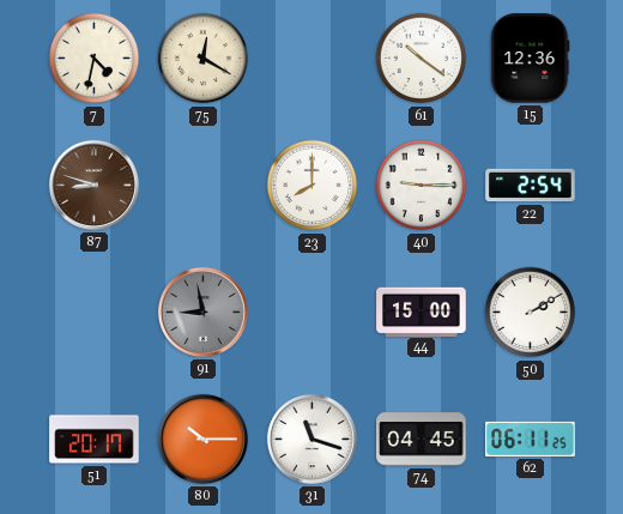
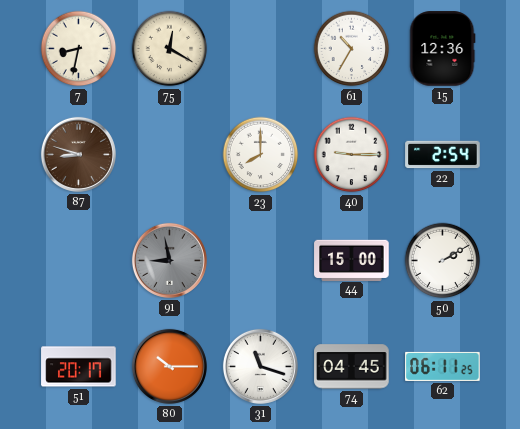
7: 4:32 -> 8:32
61: 10:21 -> 10:35
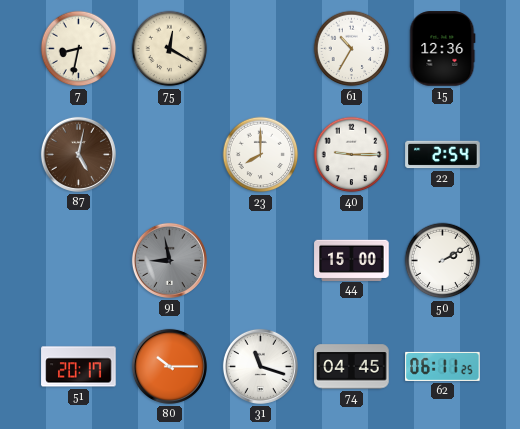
87: 8:48 -> 5:02
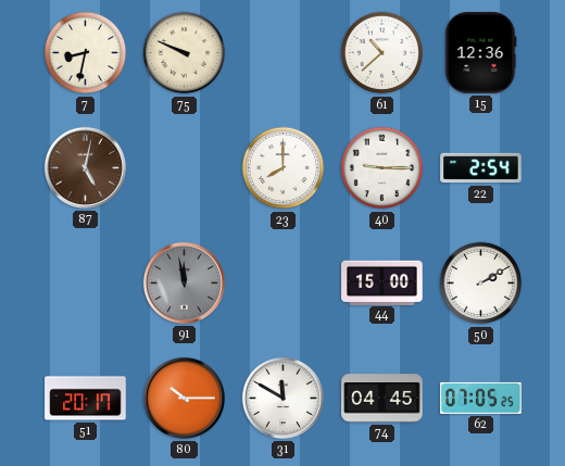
75: 12:20 -> 9:49
61: 10:35 -> 10:38
91: 8:58 -> 11:58
31: 11:18 -> 11:50
62: 06:11 -> 07:05
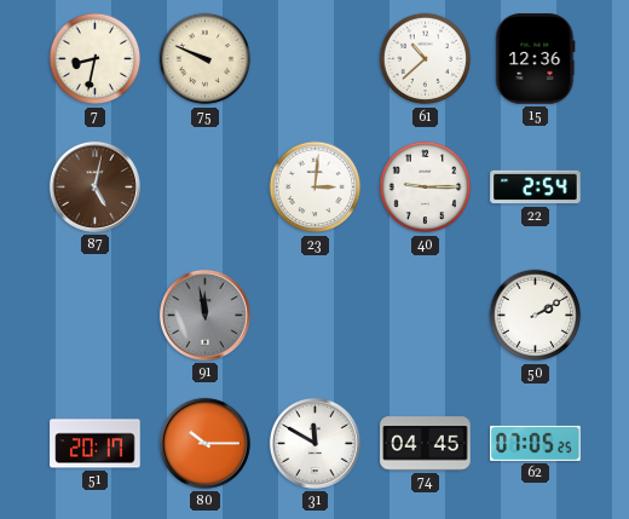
23: 8:00 -> 3:01
44: 15:00 -> none
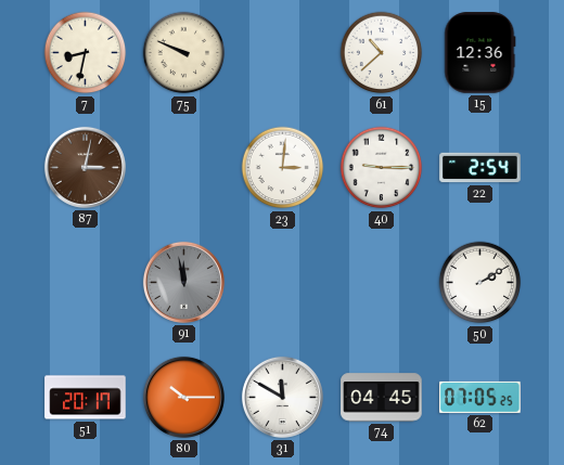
87: 5:02 -> 3:02
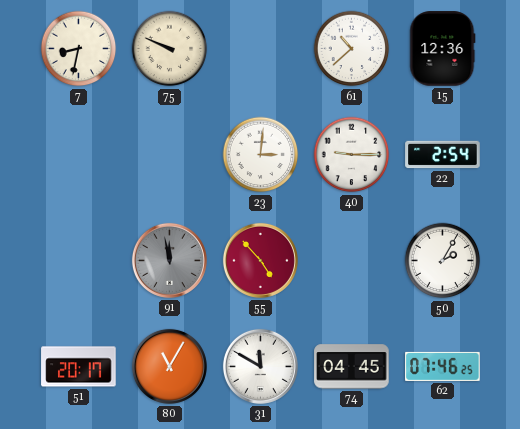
87: 3:02 -> none
55: none -> 4:53
50: 2:10 -> 2:05
80: 10:15 -> 11:05
62: 07:05 -> 07:46
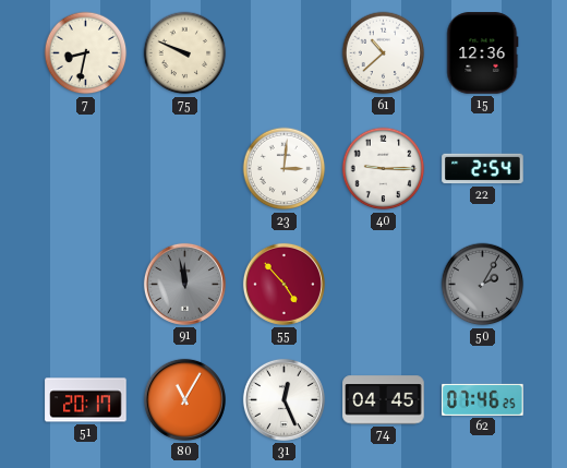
50 dial: white -> grey
31: 11:50 -> 12:26
